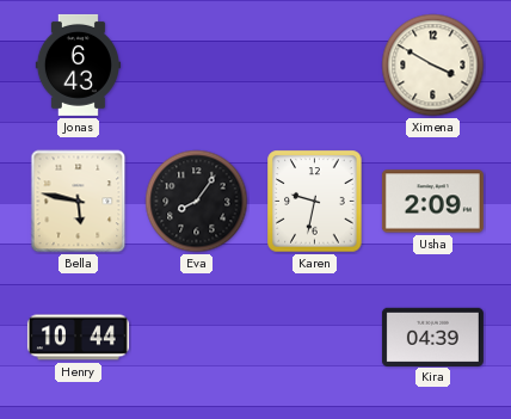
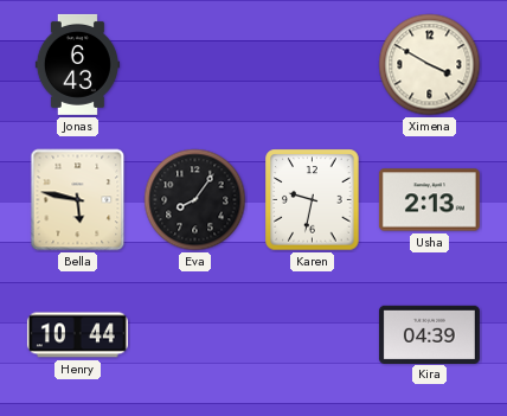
Usha: 2:09 -> 2:13
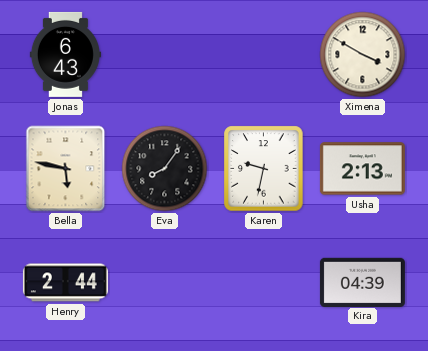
Henry: 10:44 -> 2:44
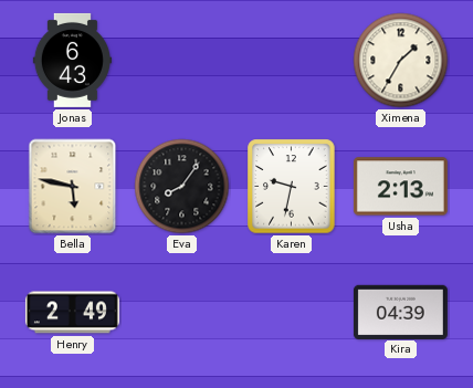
Ximena: 3:50 -> 1:35
Henry: 2:44 -> 2:49
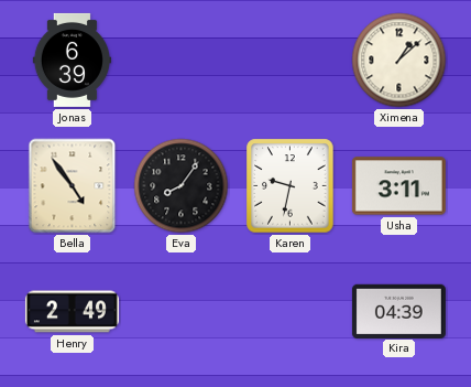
Jonas: 6:43 -> 6:39
Ximena: 1:35 -> 1:08
Bella: 5:47 -> 4:54
Usha: 2:13 -> 3:11
